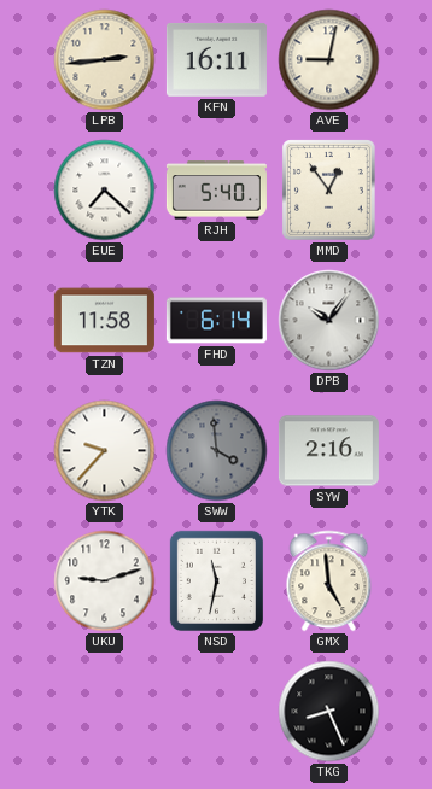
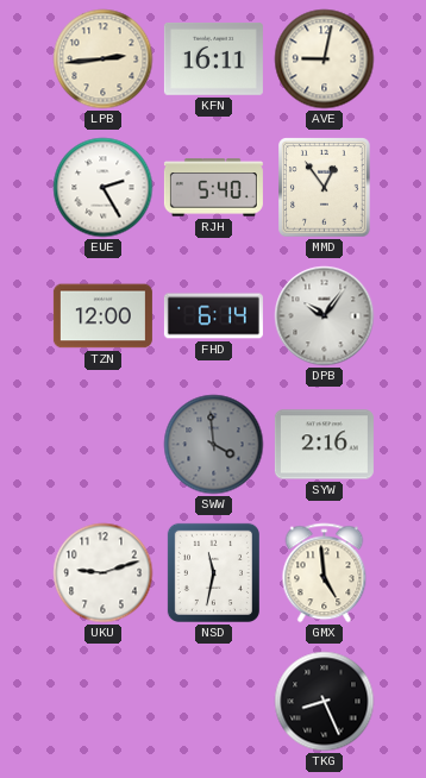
EUE: 7:22 -> 2:25
TZN: 11:58 -> 12:00
YTK: 9:37 -> none
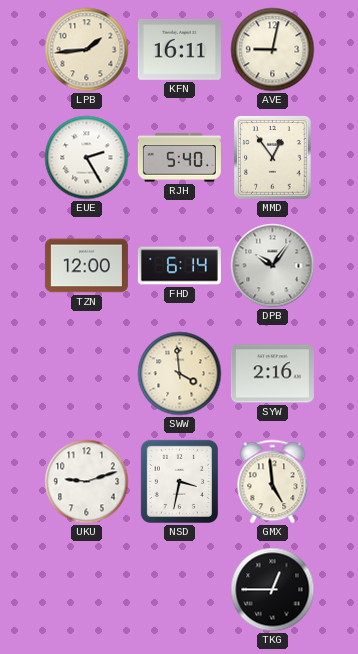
LPB: 2:44 -> 1:44
SWW dial: grey -> cream
NSD: 11:32 -> 3:32
TKG: 8:26 -> 12:45
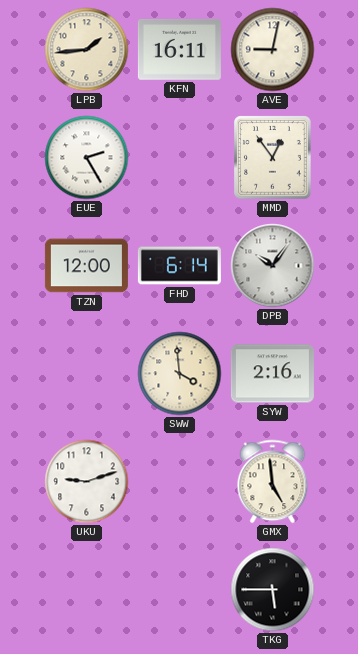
RJH: 5:40 -> none
NSD: 3:32 -> none
TKG: 12:45 -> 5:45
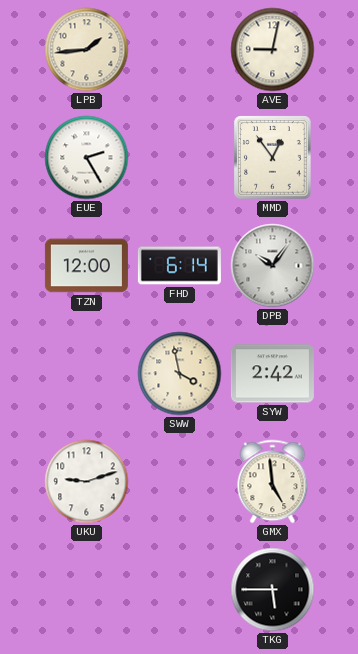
KFN: 16:11 -> none
SWW: 3:59 -> 3:58
SYW: 2:16 -> 2:42
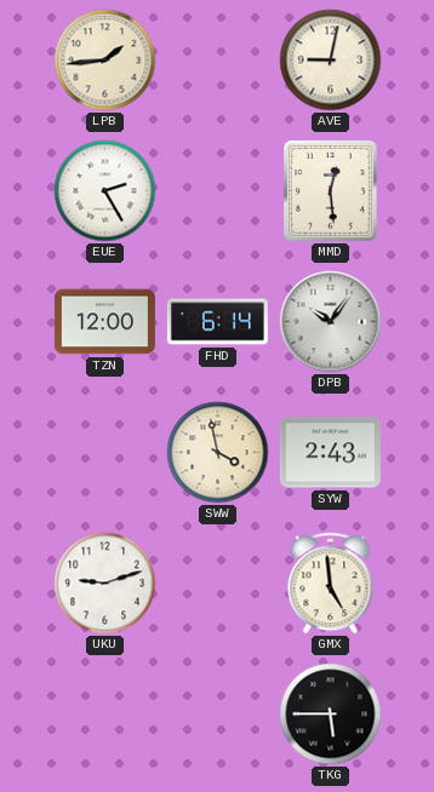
MMD: 12:54 -> 12:29
SYW: 2:42 -> 2:43
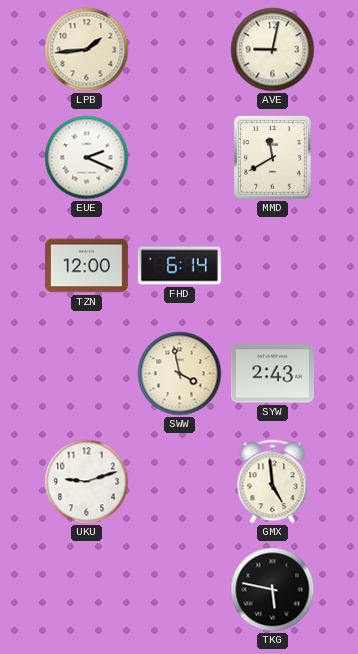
EUE: 2:25 -> 2:19
MMD: 12:29 -> 11:40
DPB: 10:06 -> none
TKG: 5:45 -> 5:47
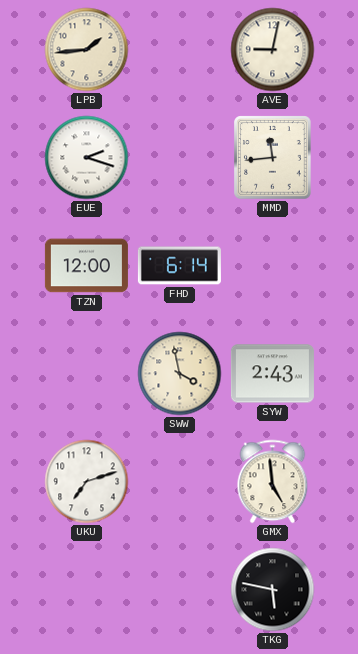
EUE: 2:19 -> 2:18
MMD: 11:40 -> 11:44
UKU: 9:12 -> 7:12
